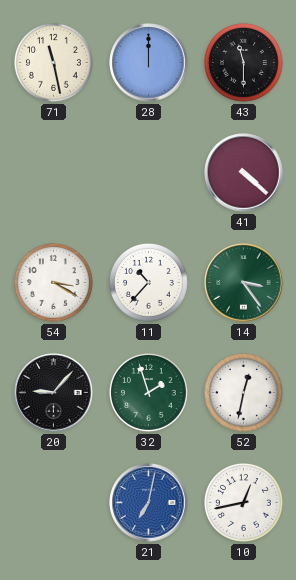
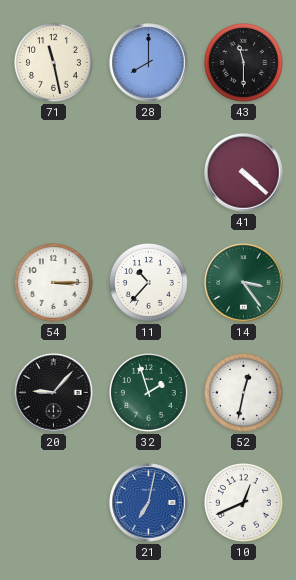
28: 12:00 -> 8:00
54: 3:20 -> 3:15
10: 12:43 -> 12:41
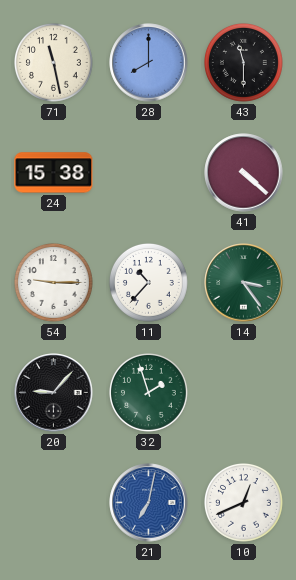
24: none -> 15:38
54: 3:15 -> 9:15
52: 12:32 -> none
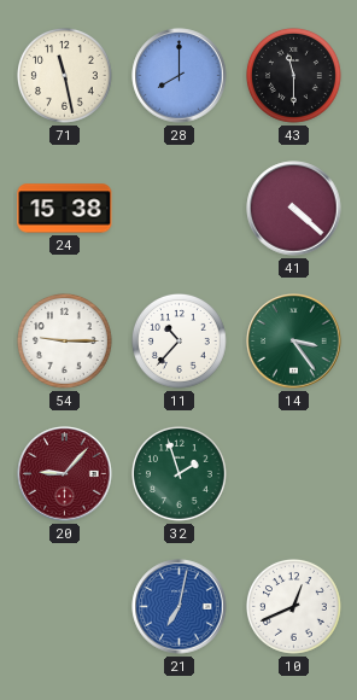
20 dial: black -> burgundy
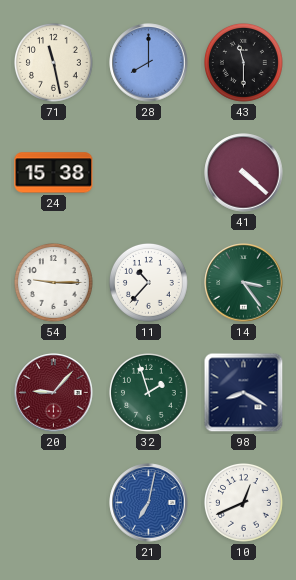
98: none -> 8:20
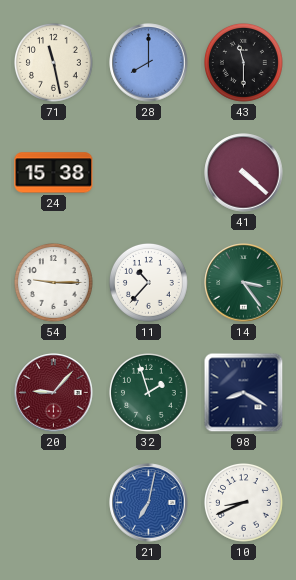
10: 12:41 -> 8:41
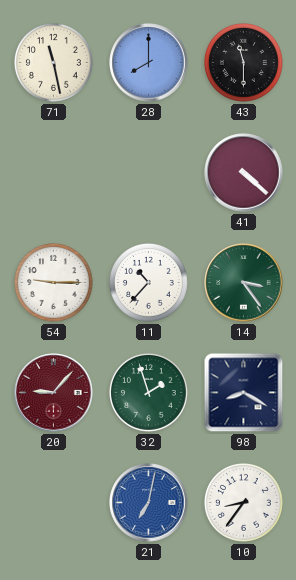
24: 15:38 -> none
10: 8:41 -> 8:36
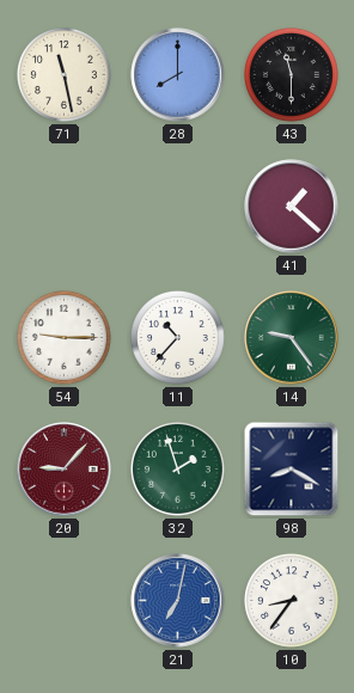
41: 4:22 -> 1:22
14: 3:24 -> 9:24
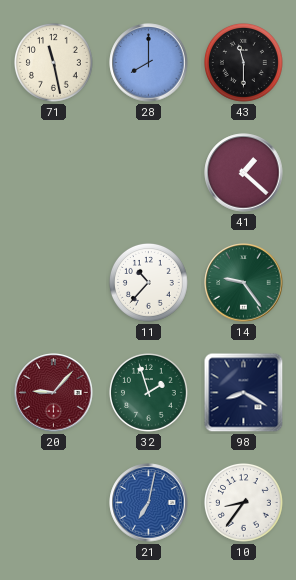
54: 9:15 -> none
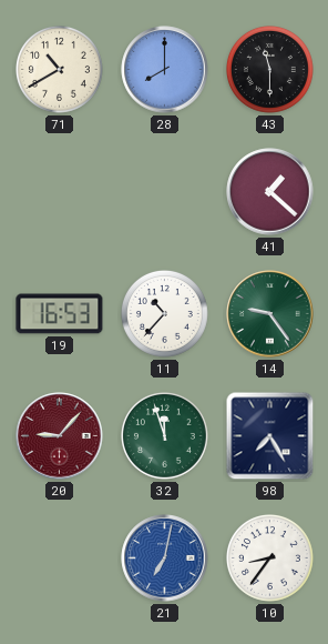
71: 11:28 -> 10:40
19: none -> 16:53
32: 1:57 -> 11:57
98: 8:20 -> 7:25
